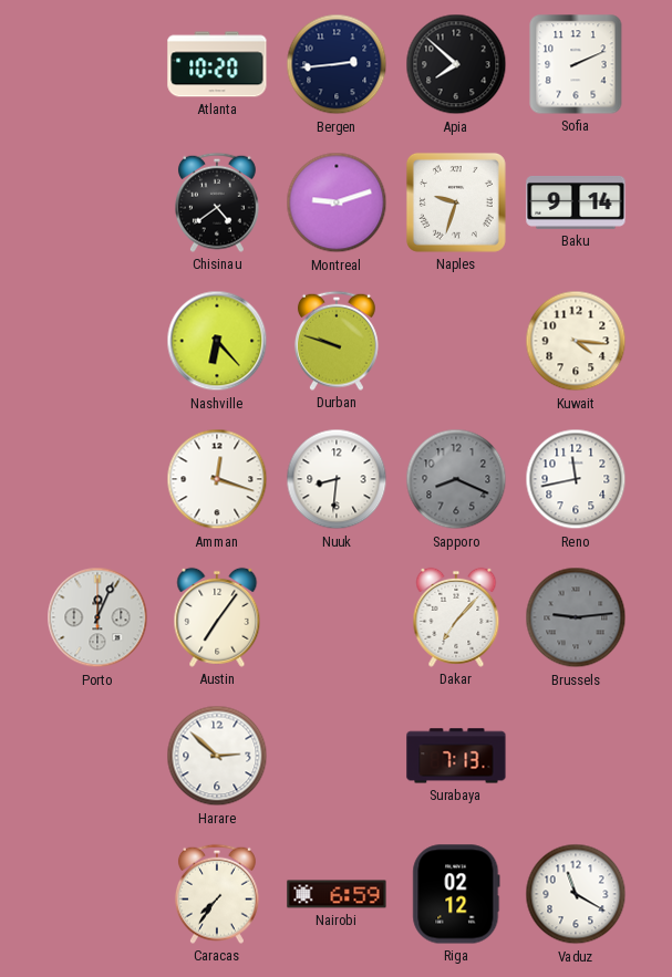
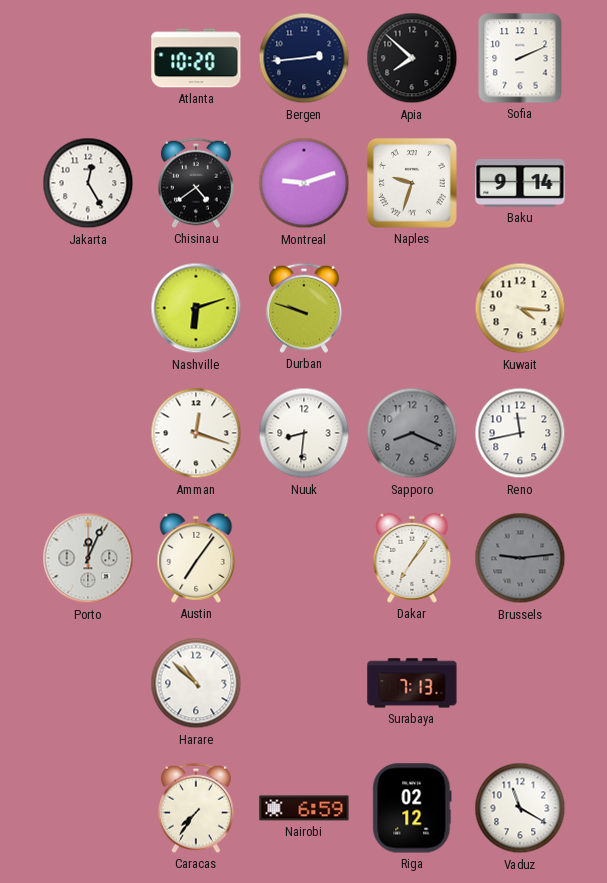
Jakarta: none -> 12:25
Nashville: 6:23 -> 6:12
Dakar: 7:07 -> 7:06
Harare: 2:52 -> 10:52
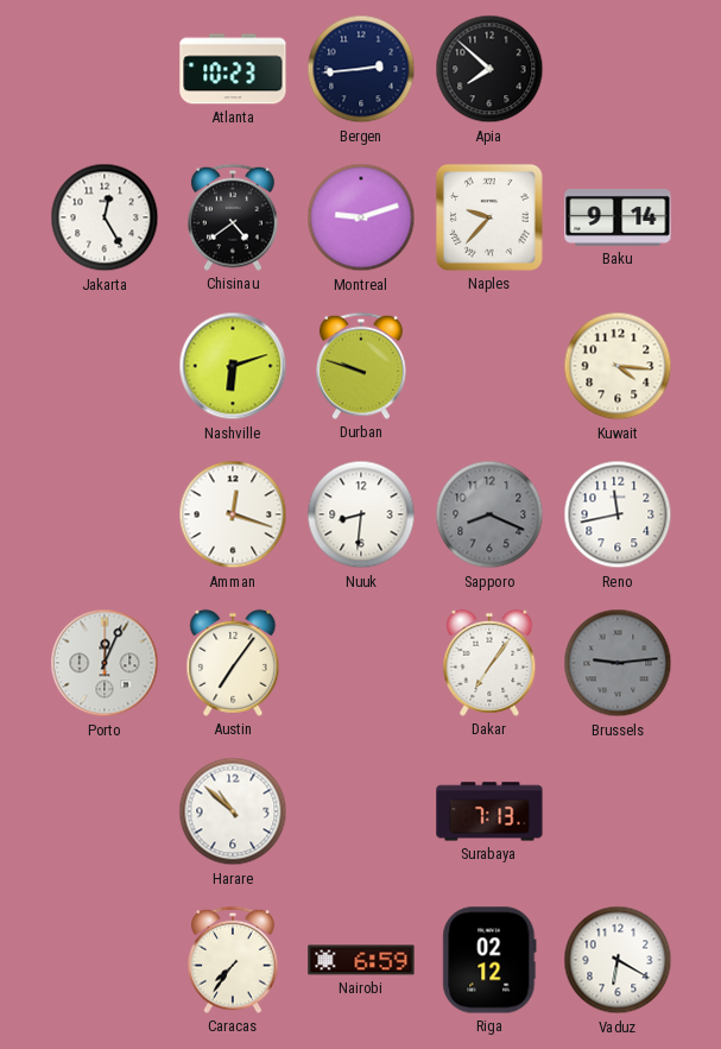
Atlanta: 10:20 -> 10:23
Sofia: 2:11 -> none
Naples: 9:33 -> 9:37
Vaduz: 11:20 -> 6:20
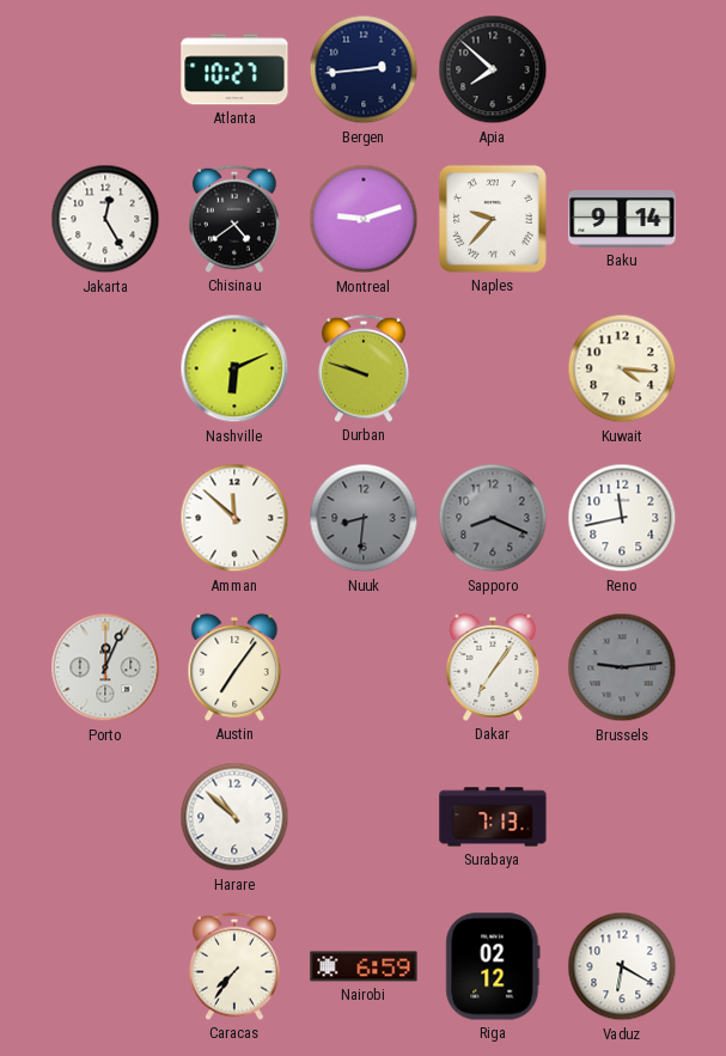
Atlanta: 10:23 -> 10:27
Nashville: 6:12 -> 6:11
Amman: 12:18 -> 11:52
Nuuk dial: white -> grey
